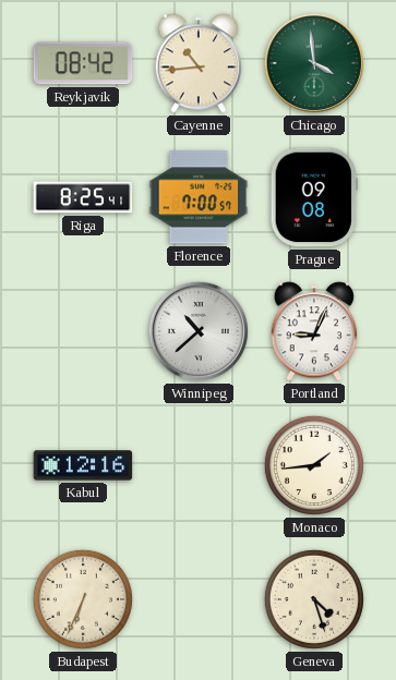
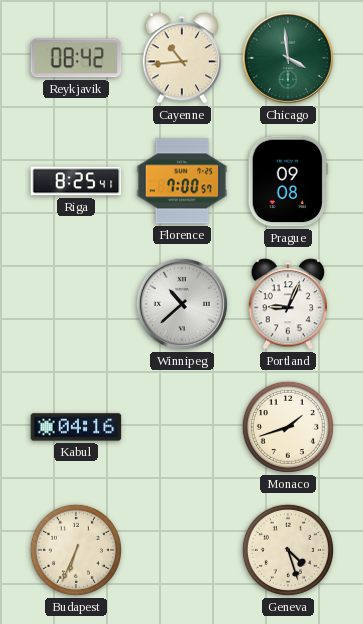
Kabul: 12:16 -> 04:16
Monaco: 1:44 -> 1:42
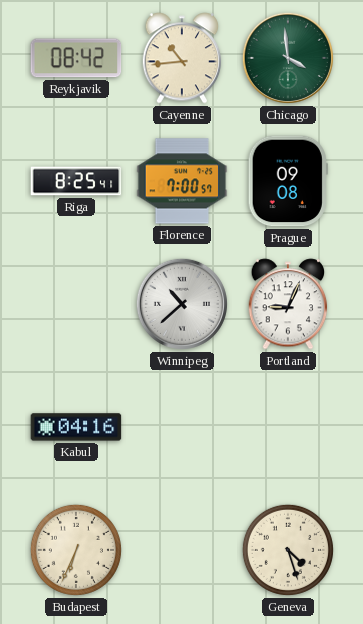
Monaco: 1:42 -> none
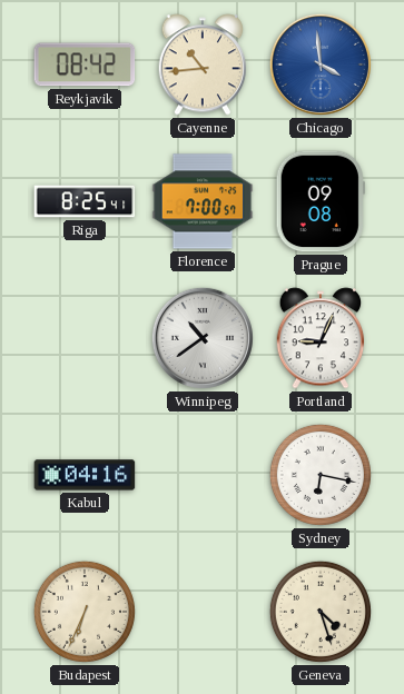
Chicago dial: green -> blue
Winnipeg: 10:38 -> 10:39
Sydney: none -> 6:17
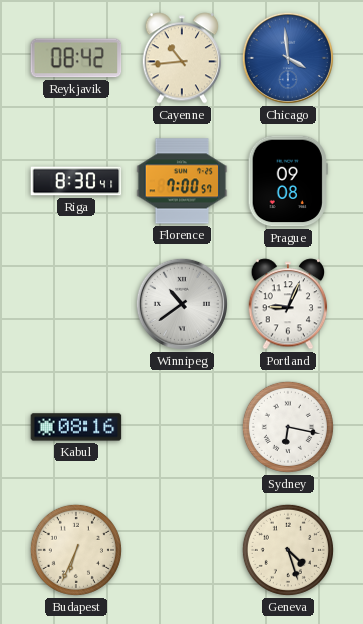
Riga: 8:25 -> 8:30
Kabul: 04:16 -> 08:16
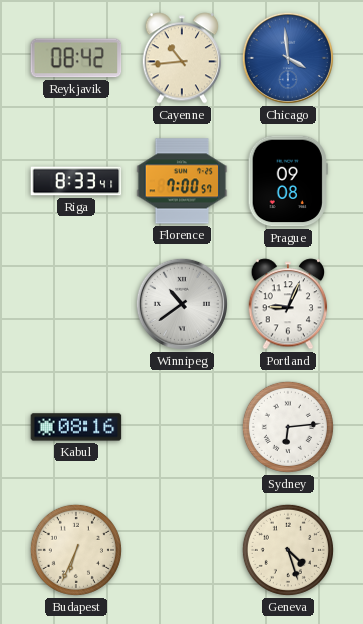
Riga: 8:30 -> 8:33
Sydney: 6:17 -> 6:14
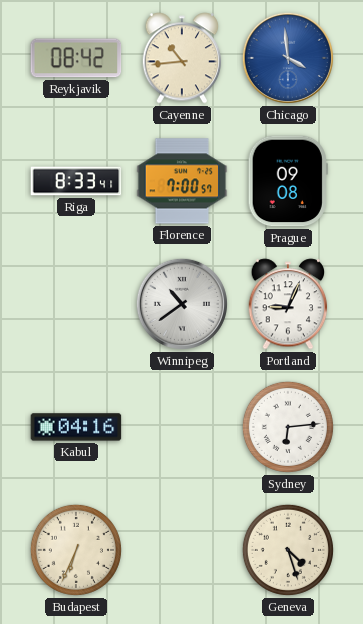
Kabul: 08:16 -> 04:16
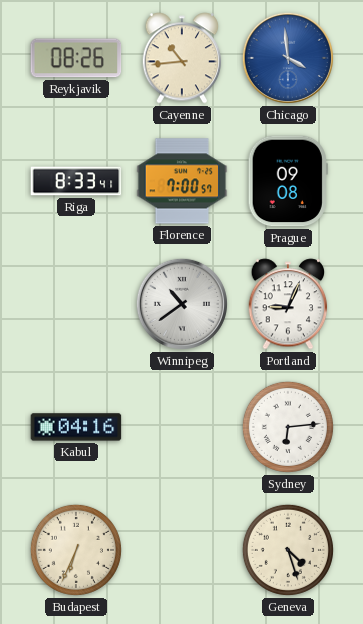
Reykjavik: 08:42 -> 08:26
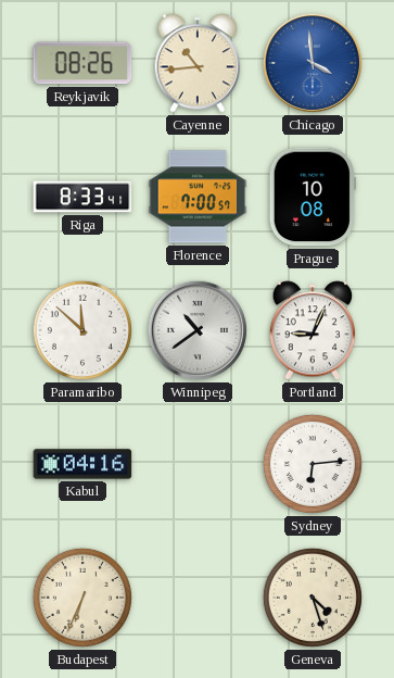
Prague: 09:08 -> 10:08
Paramaribo: none -> 11:52
